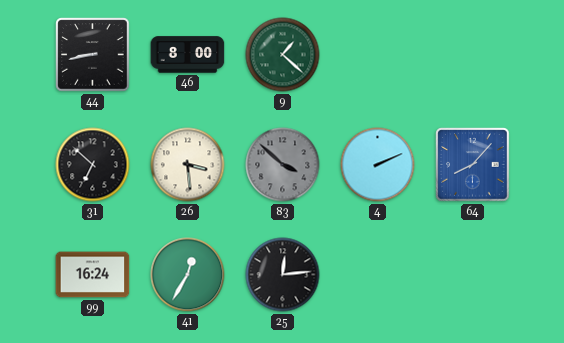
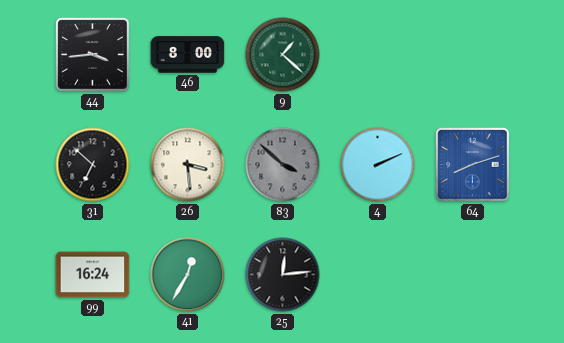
44: 8:43 -> 3:44
64: 8:07 -> 8:12
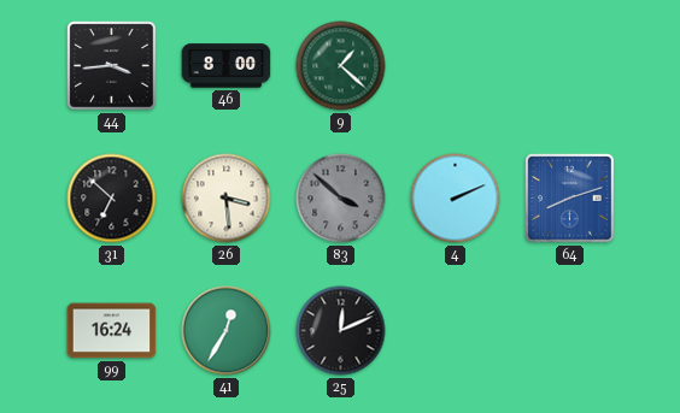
25: 12:14 -> 12:11
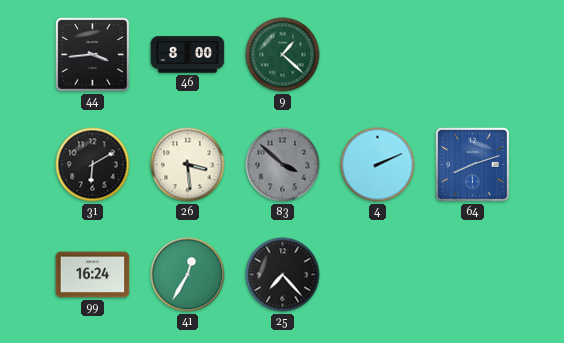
31: 6:52 -> 6:10
25: 12:11 -> 7:23
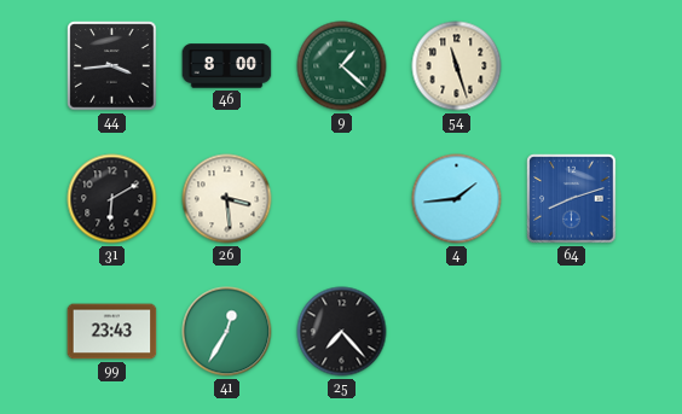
54: none -> 11:27
83: 3:52 -> none
4: 2:11 -> 1:44
99: 16:24 -> 23:43
